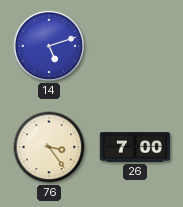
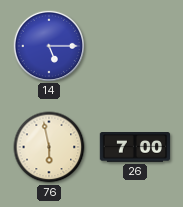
14: 5:12 -> 5:15
76: 3:24 -> 5:58
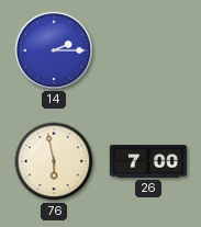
14: 5:15 -> 2:15
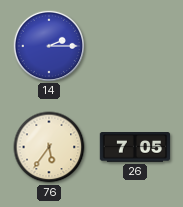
76: 5:58 -> 5:36
26: 7:00 -> 7:05
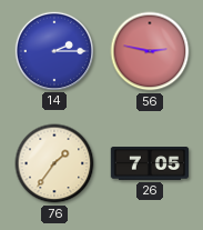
56: none -> 2:47
76: 5:36 -> 1:36
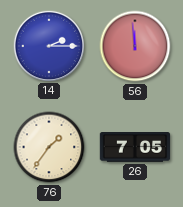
56: 2:47 -> 11:59
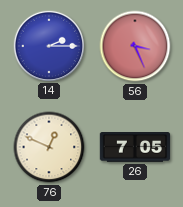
56: 11:59 -> 3:26
76: 1:36 -> 12:49
